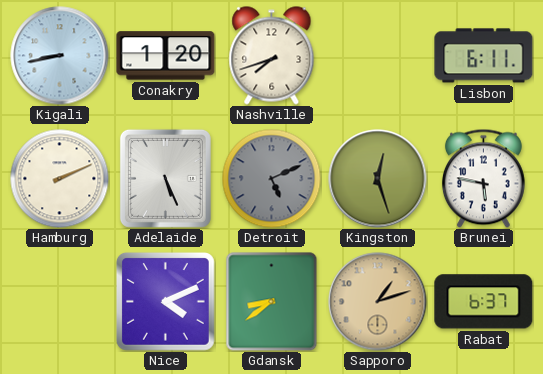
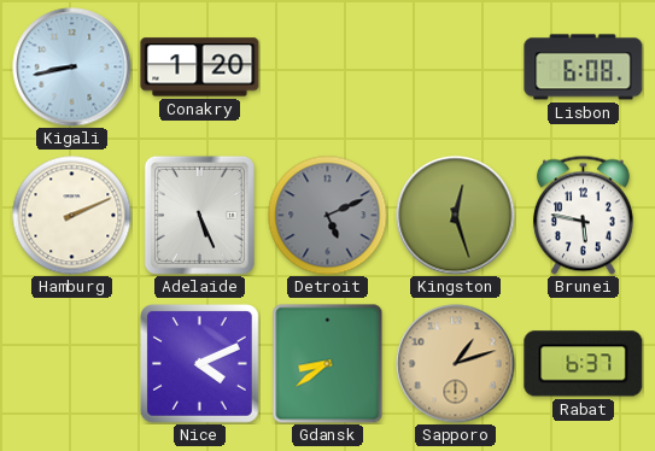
Nashville: 7:42 -> none
Lisbon: 6:11 -> 6:08
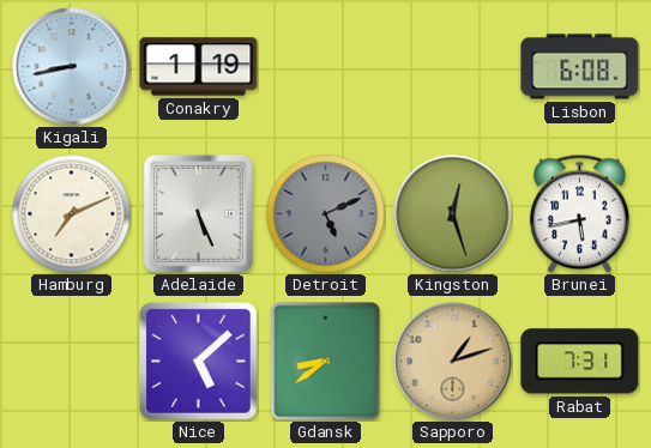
Conakry: 1:20 -> 1:19
Hamburg: 2:11 -> 7:11
Brunei: 5:47 -> 5:43
Nice: 4:11 -> 5:08
Rabat: 6:37 -> 7:31
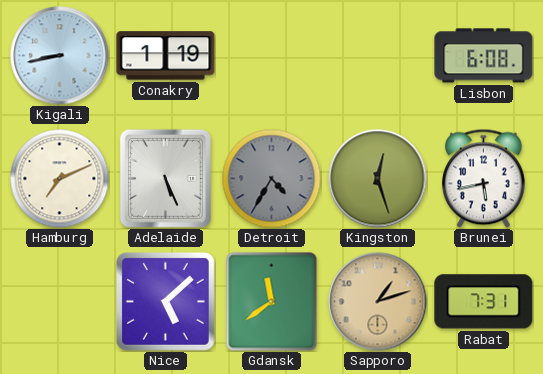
Detroit: 5:11 -> 4:35
Gdansk: 8:39 -> 11:39
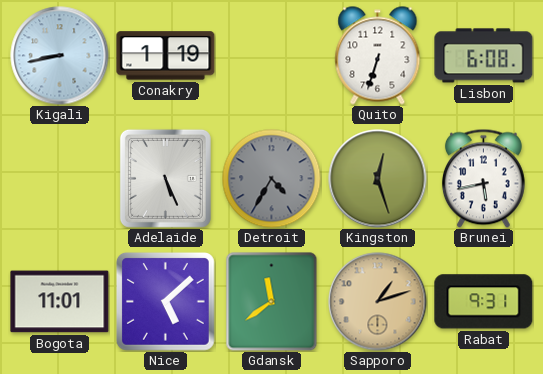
Quito: none -> 6:33
Hamburg: 7:11 -> none
Bogota: none -> 11:01
Rabat: 7:31 -> 9:31
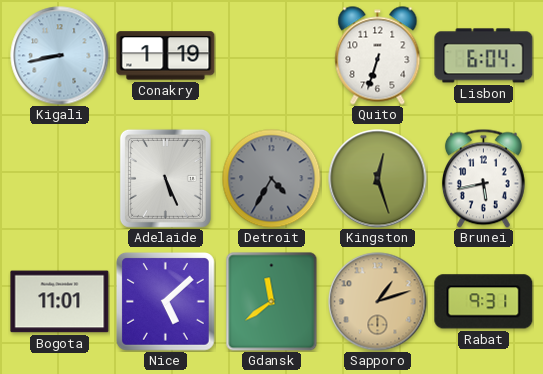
Lisbon: 6:08 -> 6:04
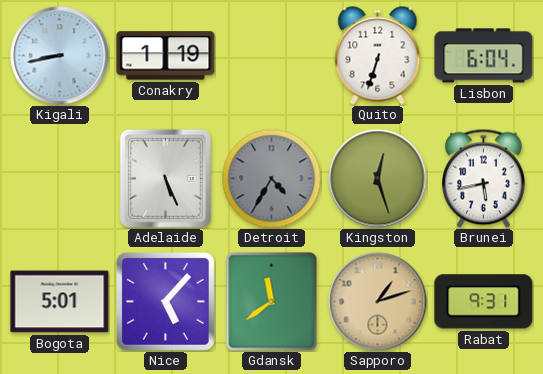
Bogota: 11:01 -> 5:01
Nice: 5:08 -> 5:07
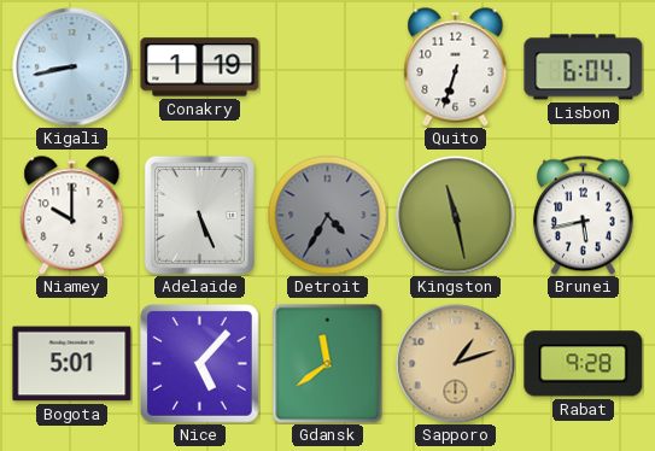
Niamey: none -> 10:00
Kingston: 12:27 -> 11:28
Rabat: 9:31 -> 9:28
